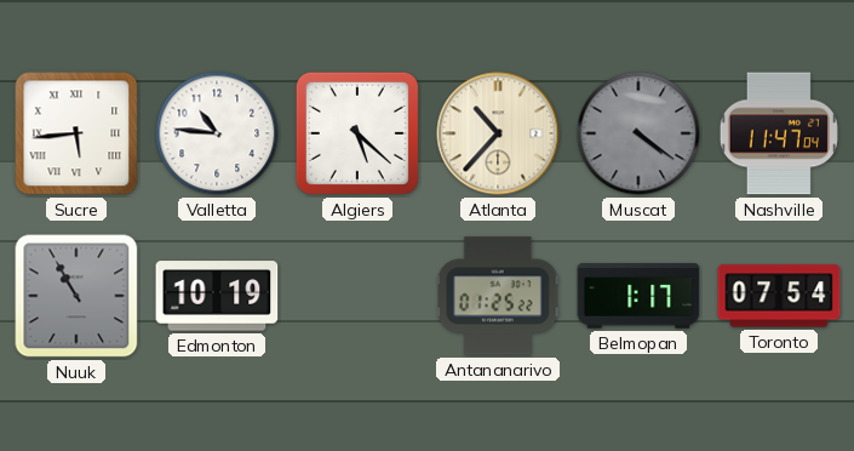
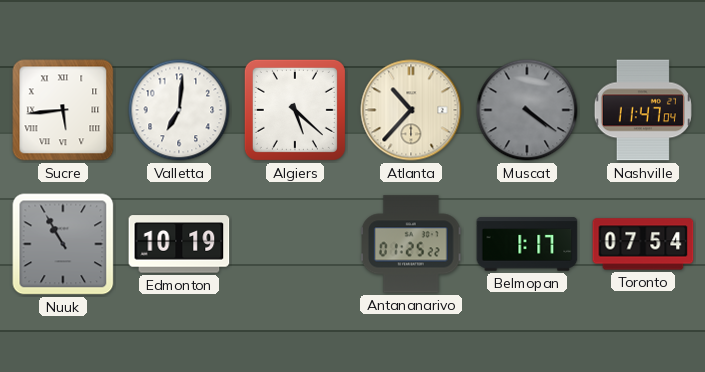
Valletta: 10:46 -> 7:01
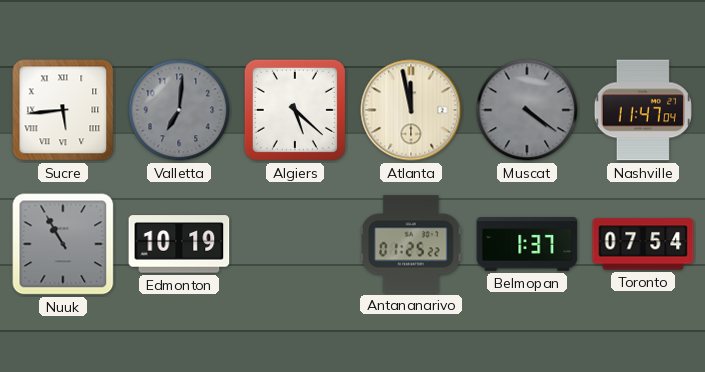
Valletta dial: white -> grey
Atlanta: 10:37 -> 11:58
Belmopan: 1:17 -> 1:37
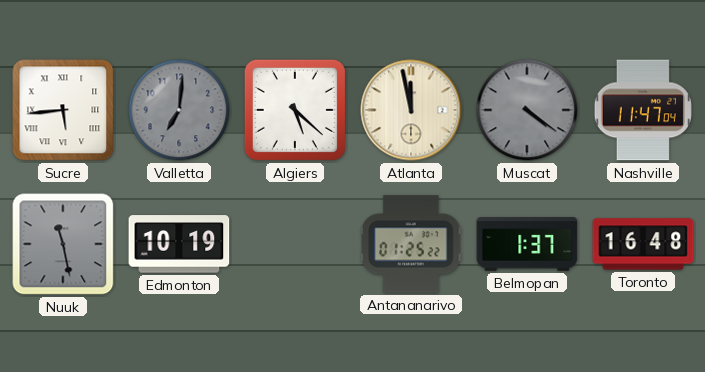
Nuuk: 10:55 -> 11:28
Toronto: 07:54 -> 16:48
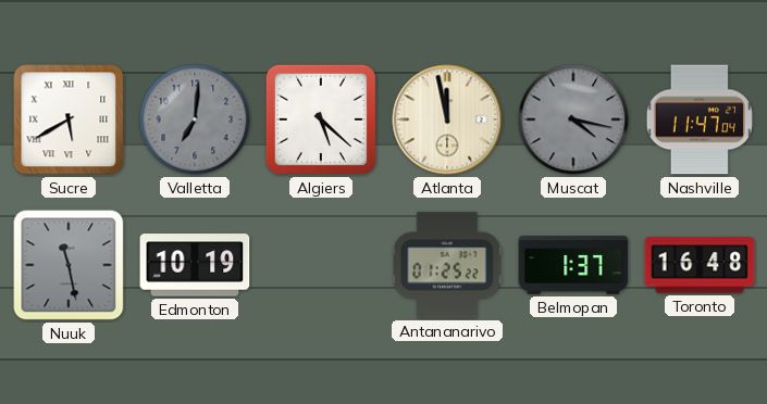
Sucre: 5:44 -> 5:40
Muscat: 4:21 -> 4:17
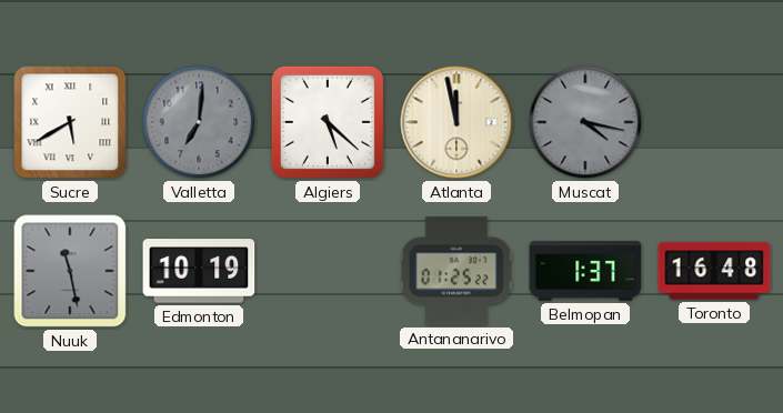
Nashville: 11:47 -> none
